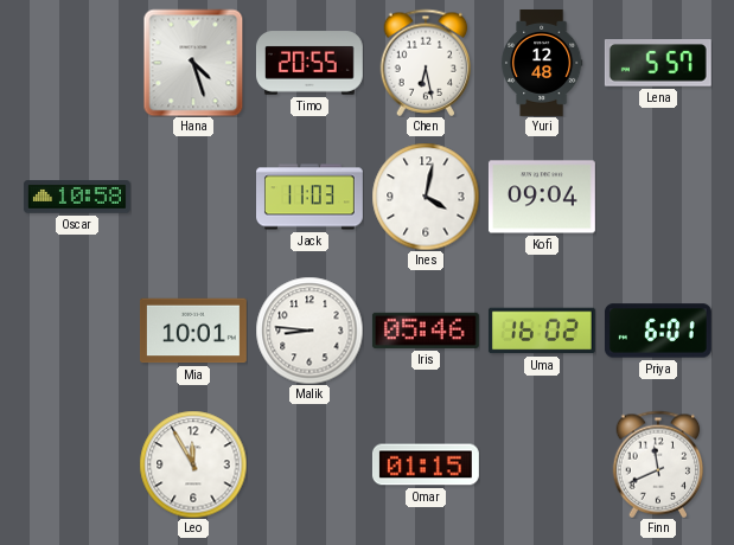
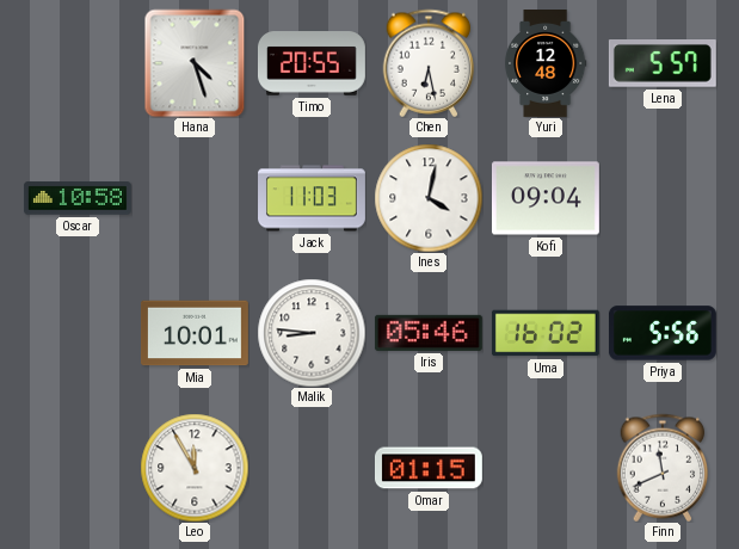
Priya: 6:01 -> 5:56
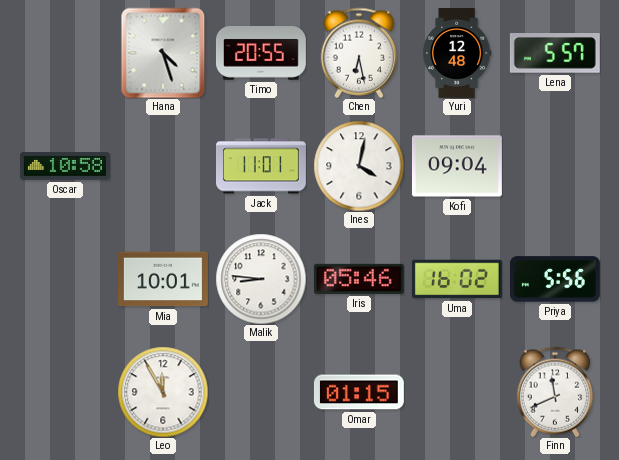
Jack: 11:03 -> 11:01
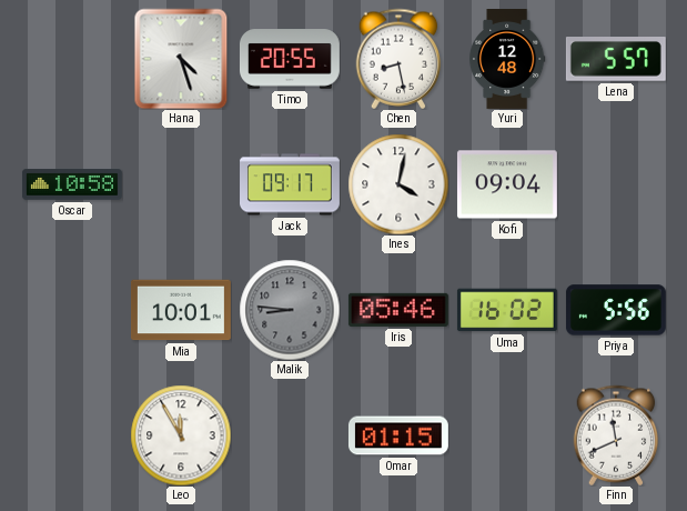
Chen: 6:28 -> 8:28
Jack: 11:01 -> 09:17
Malik dial: white -> grey
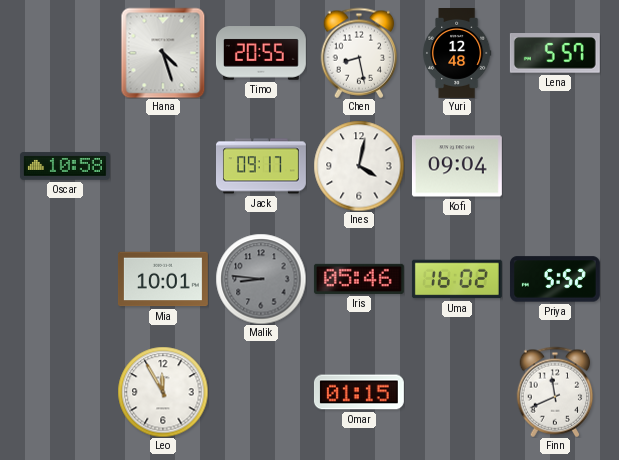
Priya: 5:56 -> 5:52
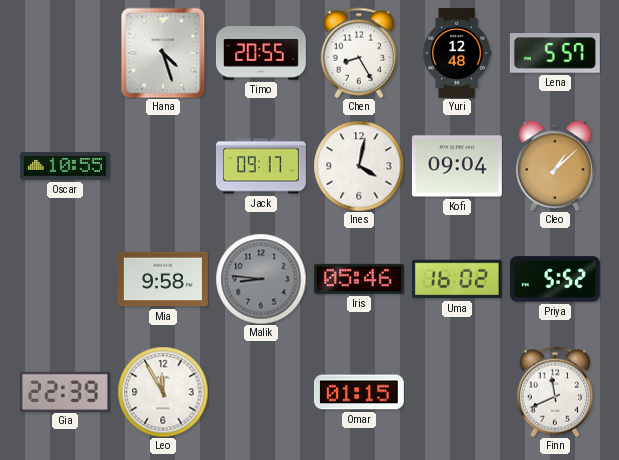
Chen: 8:28 -> 8:25
Oscar: 10:58 -> 10:55
Cleo: none -> 1:08
Mia: 10:01 -> 9:58
Gia: none -> 22:39
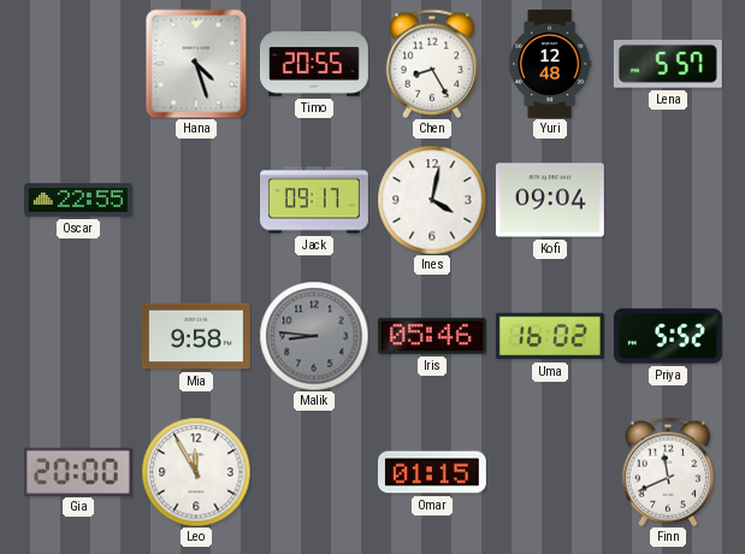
Oscar: 10:55 -> 22:55
Cleo: 1:08 -> none
Gia: 22:39 -> 20:00
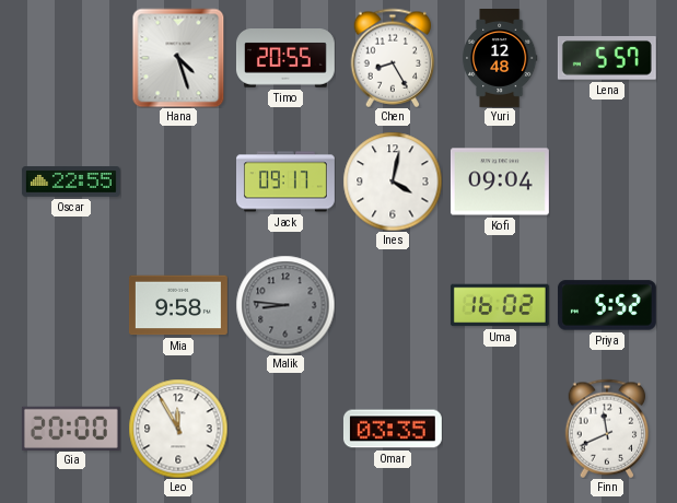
Iris: 05:46 -> none
Omar: 01:15 -> 03:35
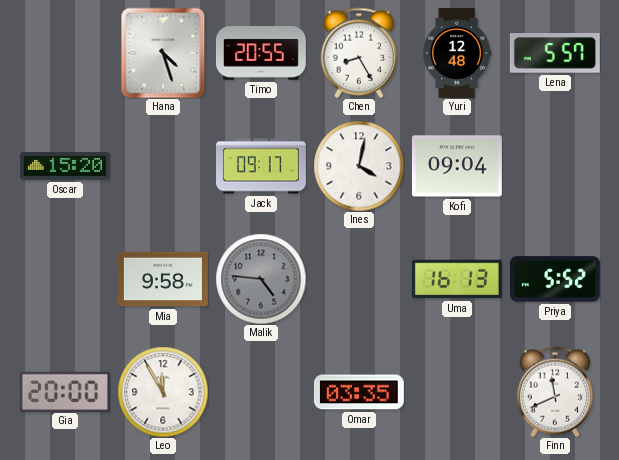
Oscar: 22:55 -> 15:20
Malik: 8:46 -> 4:46
Uma: 16:02 -> 16:13
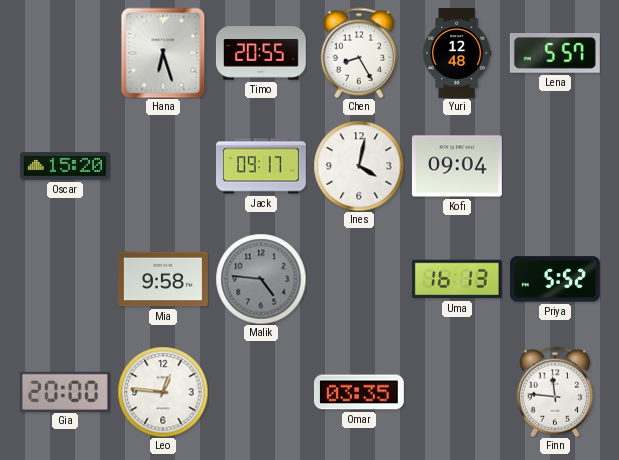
Hana: 4:27 -> 6:27
Leo: 11:55 -> 12:46
Finn: 11:41 -> 11:46
